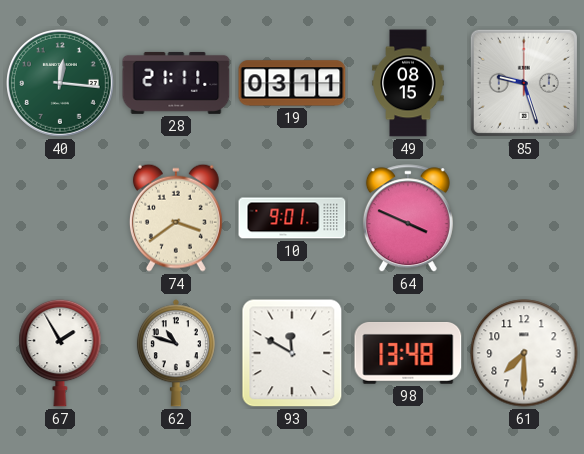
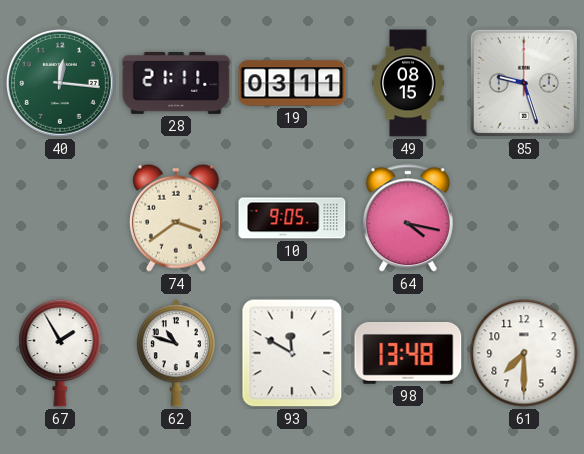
10: 9:01 -> 9:05
64: 3:49 -> 4:17
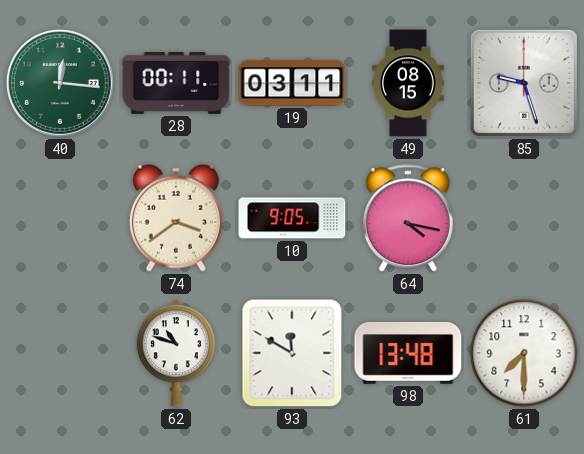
28: 21:11 -> 00:11
67: 1:55 -> none
